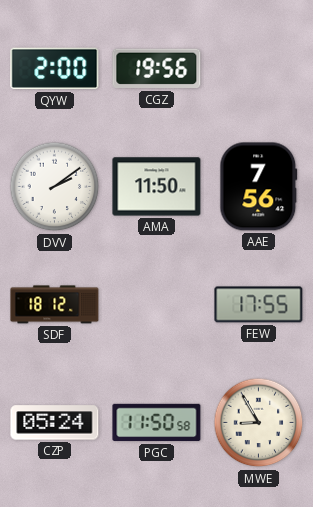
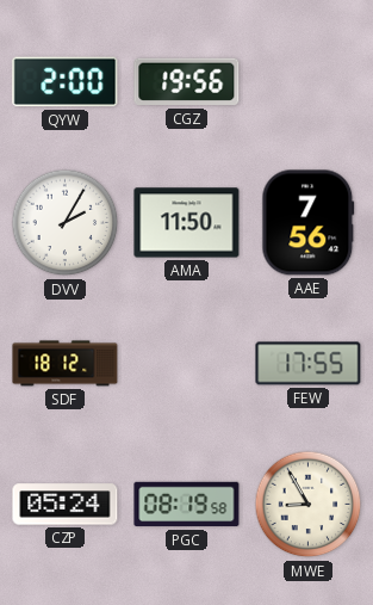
DVV: 2:09 -> 2:05
PGC: 11:50 -> 08:19
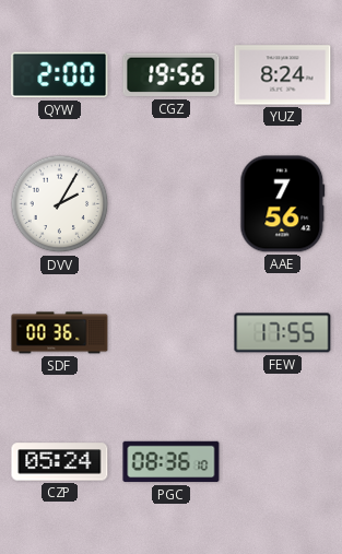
YUZ: none -> 8:24
AMA: 11:50 -> none
SDF: 18:12 -> 00:36
PGC: 08:19 -> 08:36
MWE: 8:55 -> none
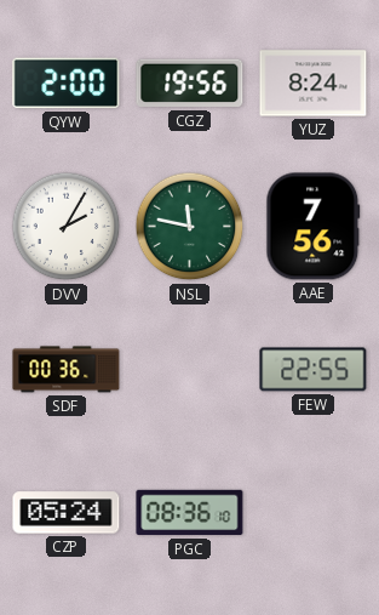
NSL: none -> 11:47
FEW: 17:55 -> 22:55
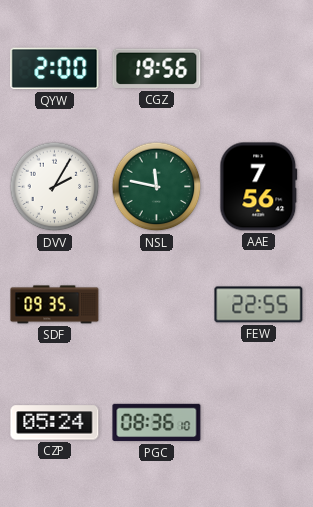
YUZ: 8:24 -> none
SDF: 00:36 -> 09:35
